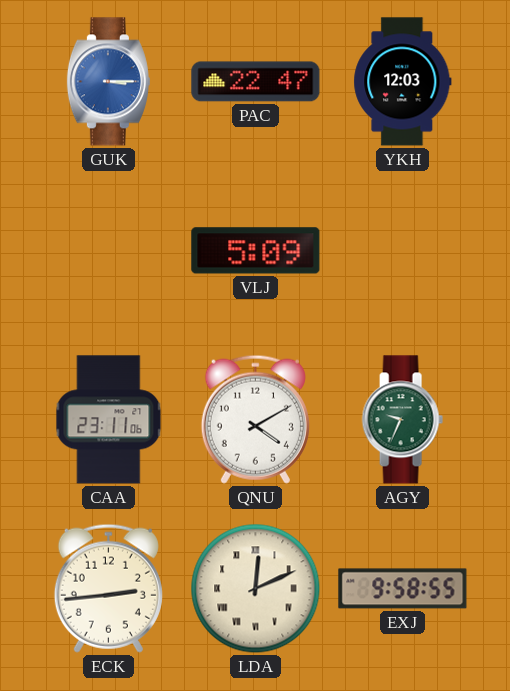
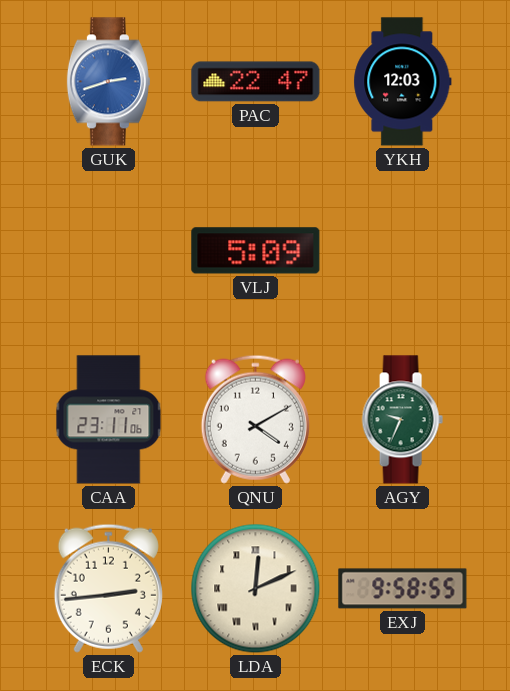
GUK: 3:15 -> 2:42
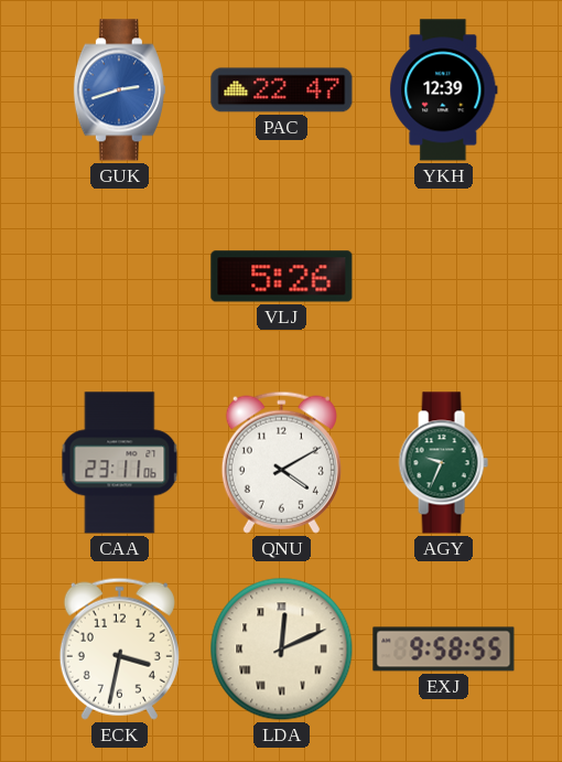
YKH: 12:03 -> 12:39
VLJ: 5:09 -> 5:26
ECK: 2:44 -> 3:32
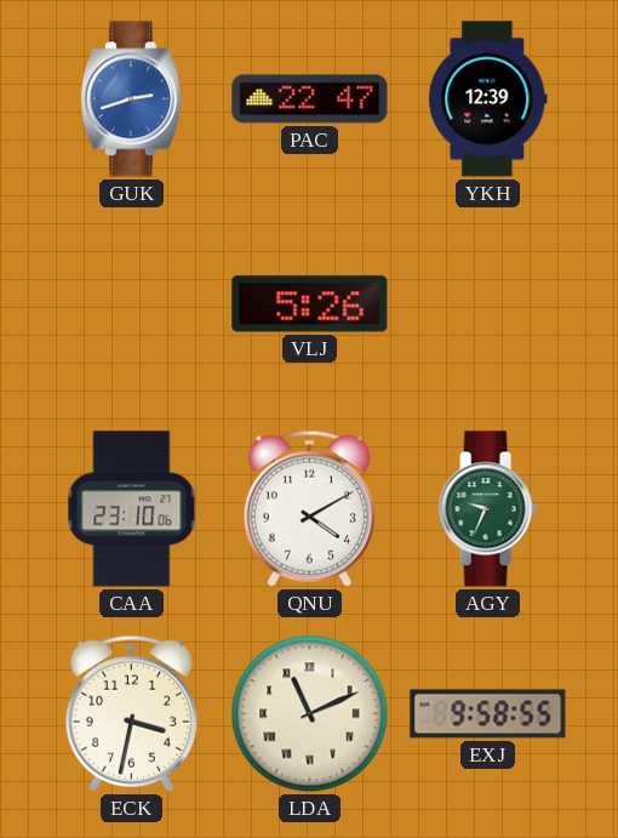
CAA: 23:11 -> 23:10
LDA: 12:11 -> 11:11
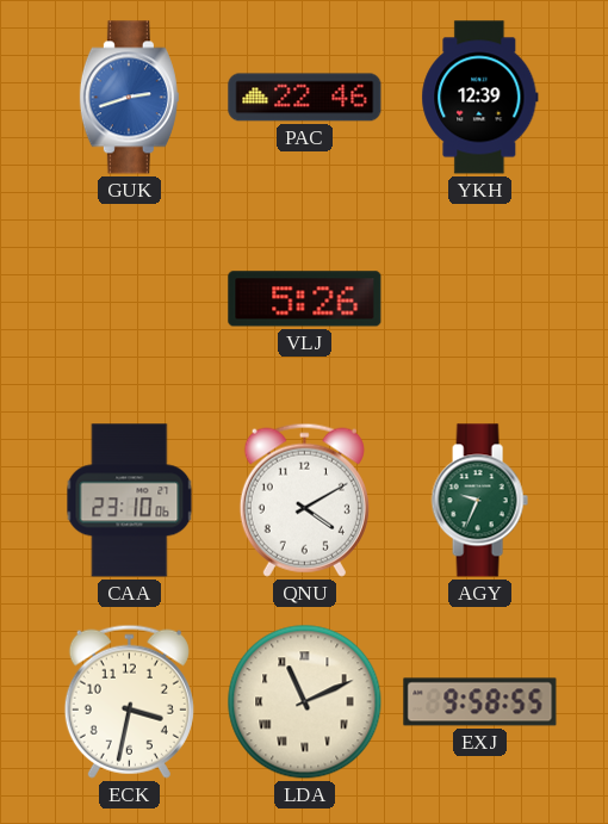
PAC: 22:47 -> 22:46
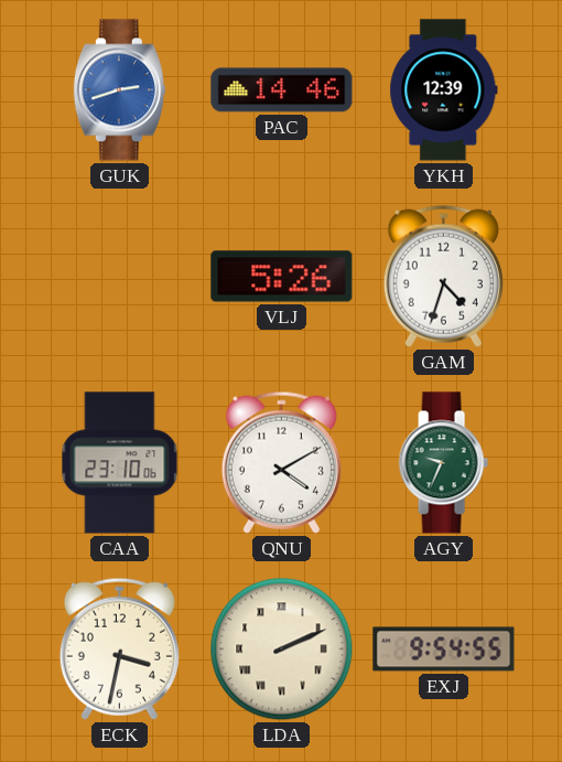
PAC: 22:46 -> 14:46
GAM: none -> 4:33
LDA: 11:11 -> 2:11
EXJ: 9:58 -> 9:54
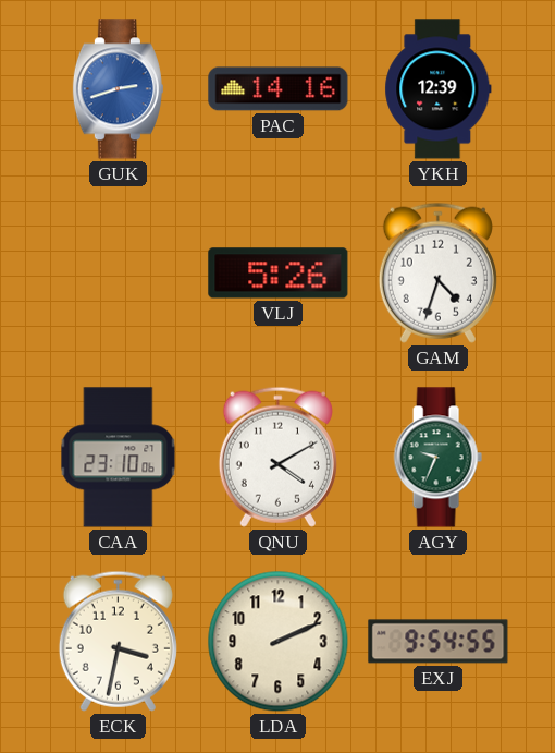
PAC: 14:46 -> 14:16
LDA numerals: Roman -> Arabic
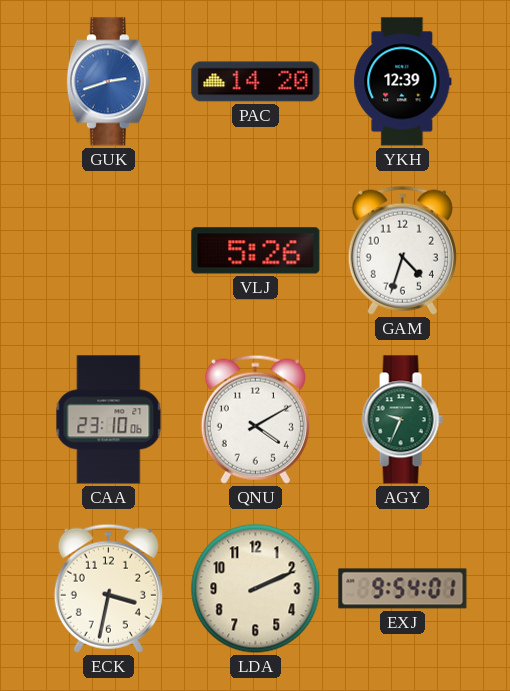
PAC: 14:16 -> 14:20
EXJ: 9:54:55 -> 9:54:01
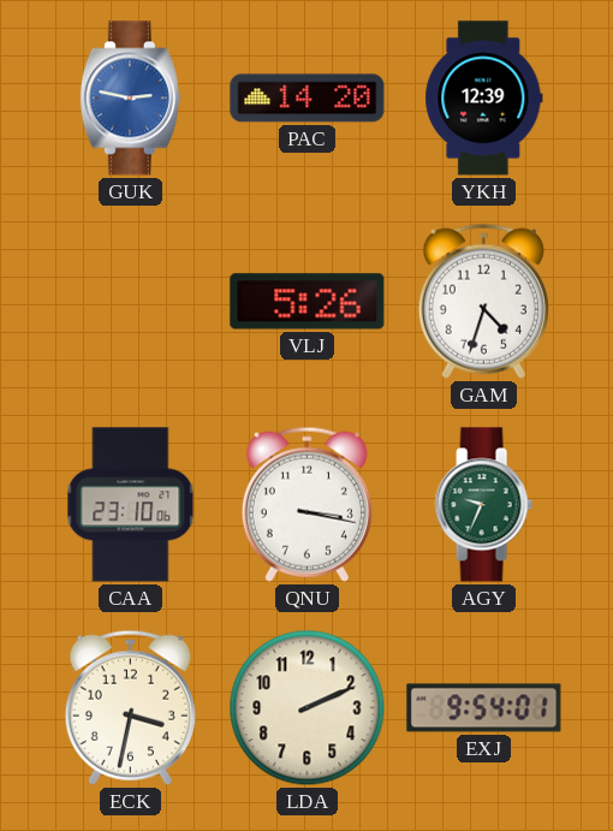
GUK: 2:42 -> 2:47
QNU: 4:10 -> 3:17
